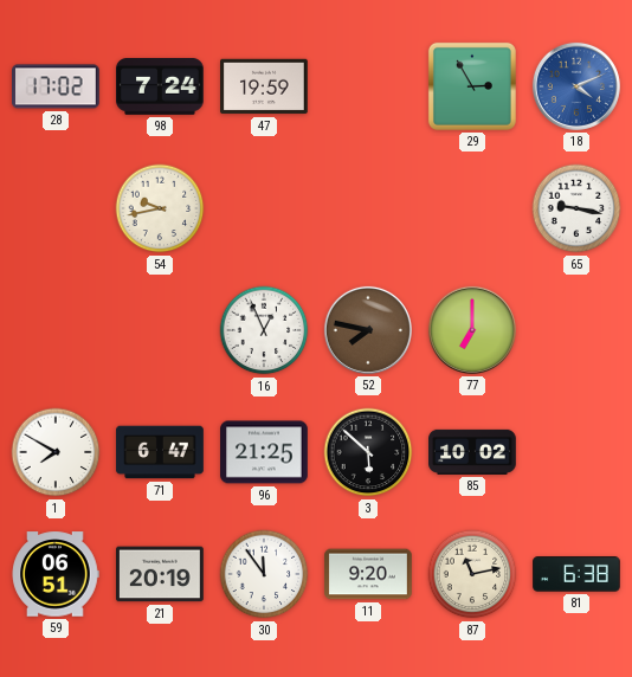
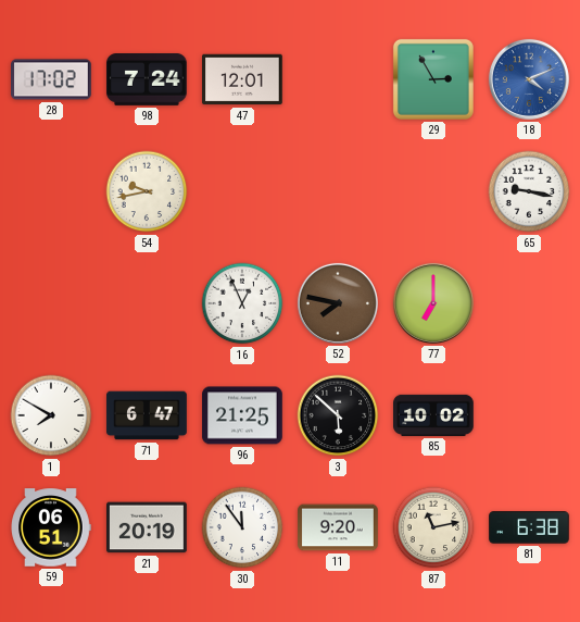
47: 19:59 -> 12:01
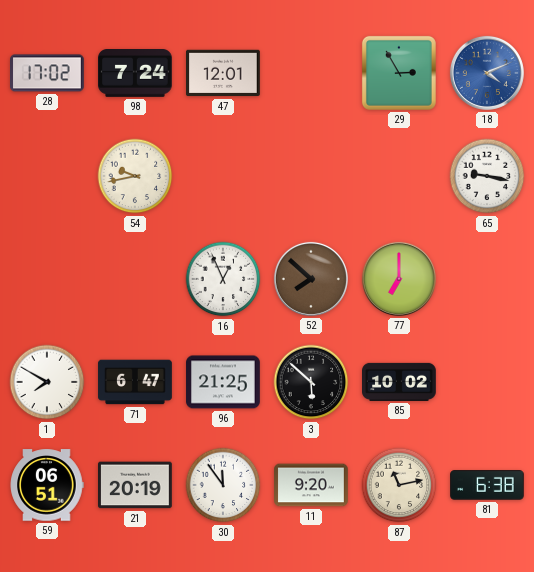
52: 7:47 -> 7:52
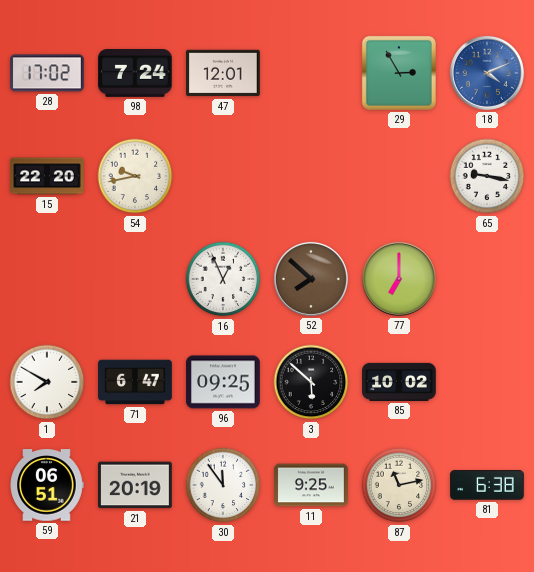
15: none -> 22:20
96: 21:25 -> 09:25
11: 9:20 -> 9:25
